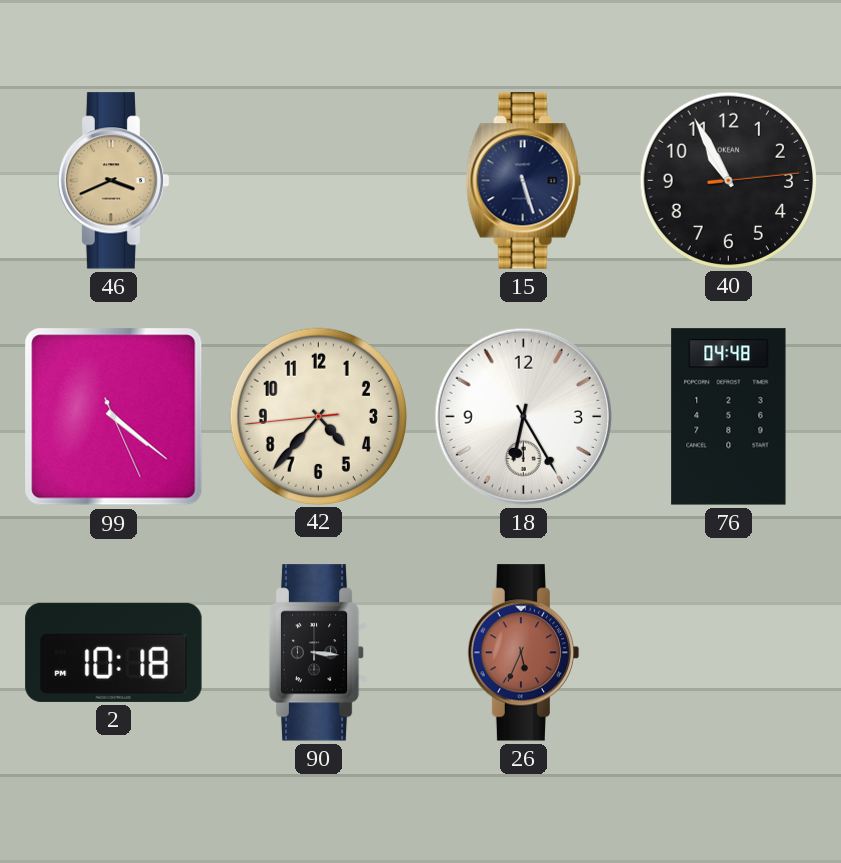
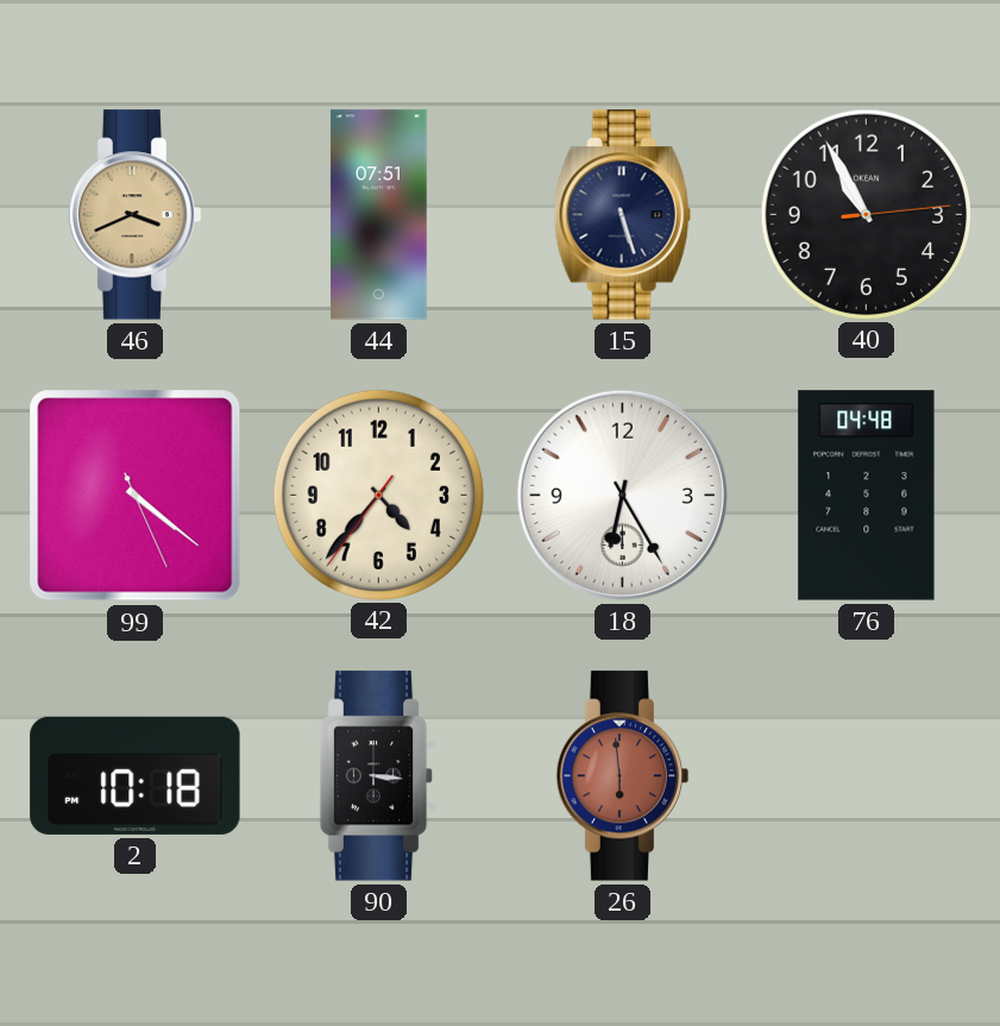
44: none -> 07:51
42: 4:36:44 -> 4:36:36
26: 5:34 -> 5:59
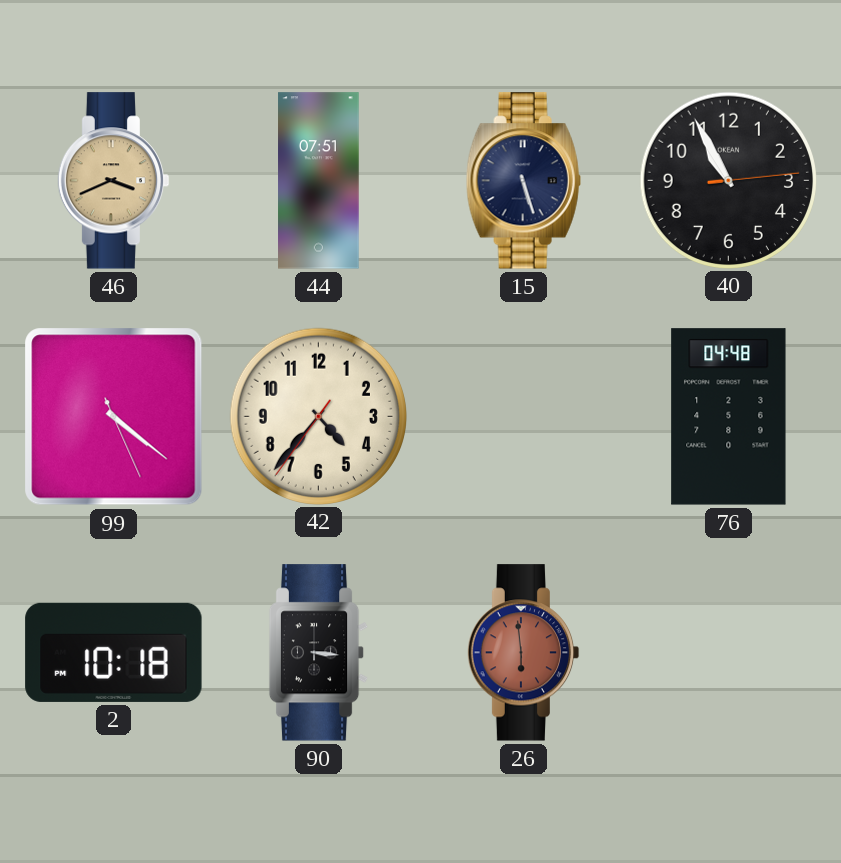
18: 6:25 -> none
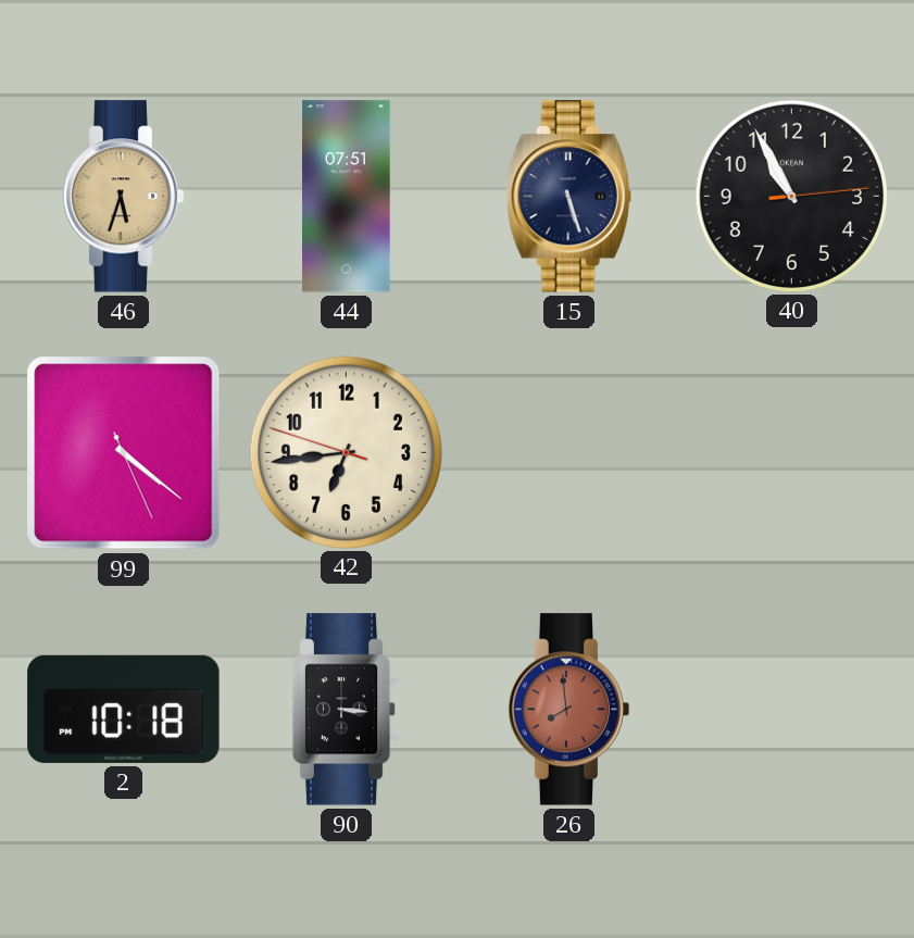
46: 3:41 -> 5:33
42: 4:36 -> 6:43
76: 04:48 -> none
26: 5:59 -> 7:59
